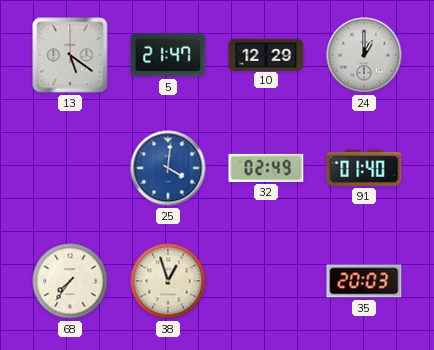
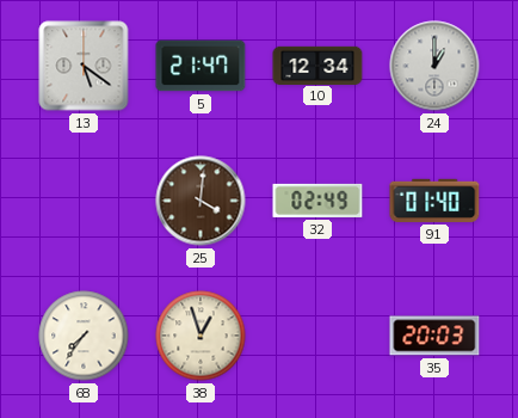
10: 12:29 -> 12:34
25 dial: blue -> brown
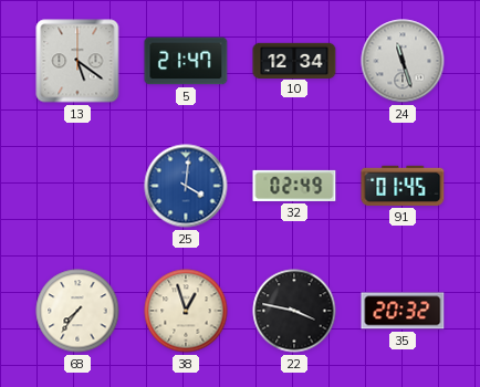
24: 1:00 -> 11:27
25 dial: brown -> blue
91: 01:40 -> 01:45
22: none -> 3:47
35: 20:03 -> 20:32
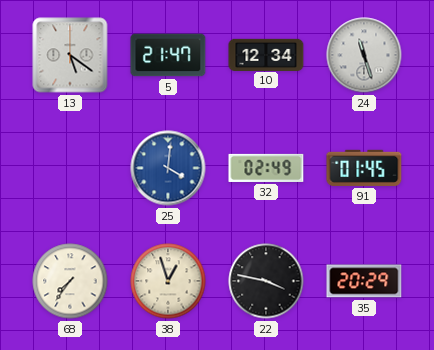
35: 20:32 -> 20:29
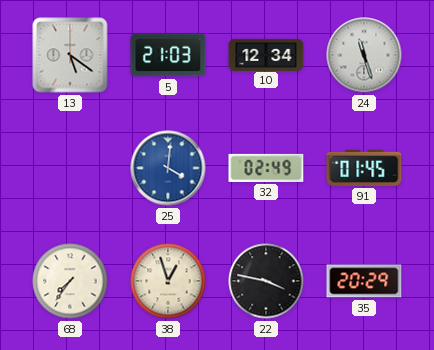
5: 21:47 -> 21:03
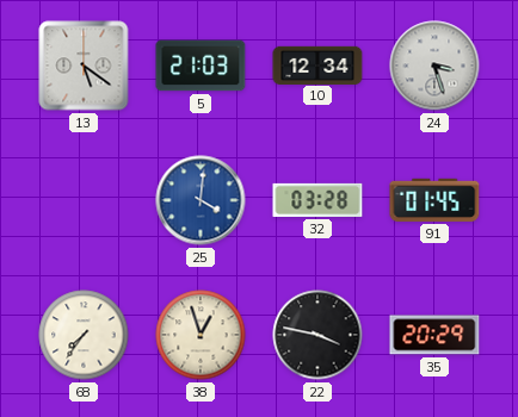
24: 11:27 -> 3:27
32: 02:49 -> 03:28
